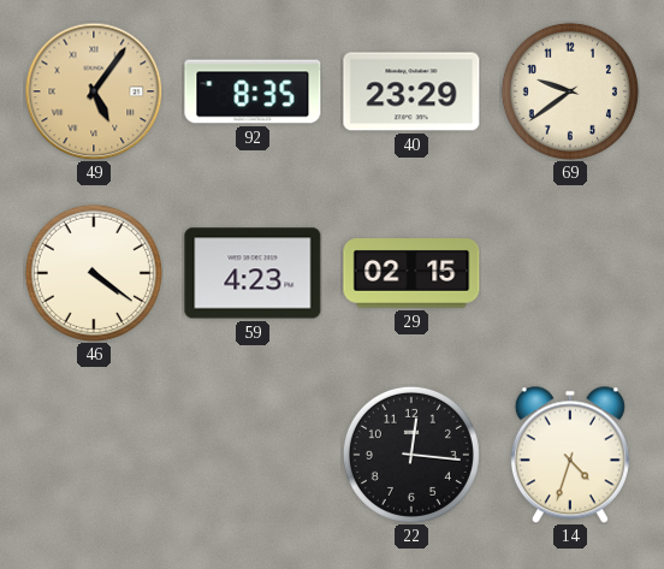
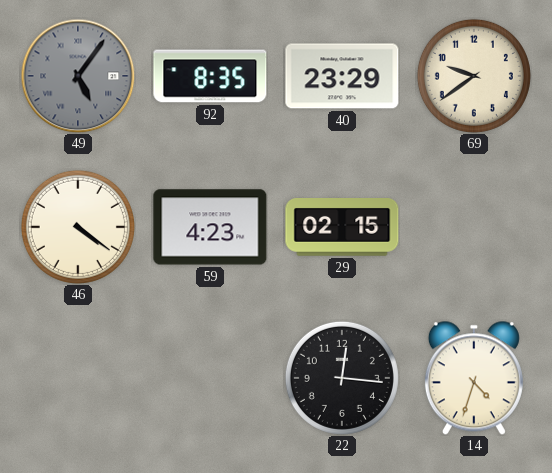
49 dial: champagne -> grey
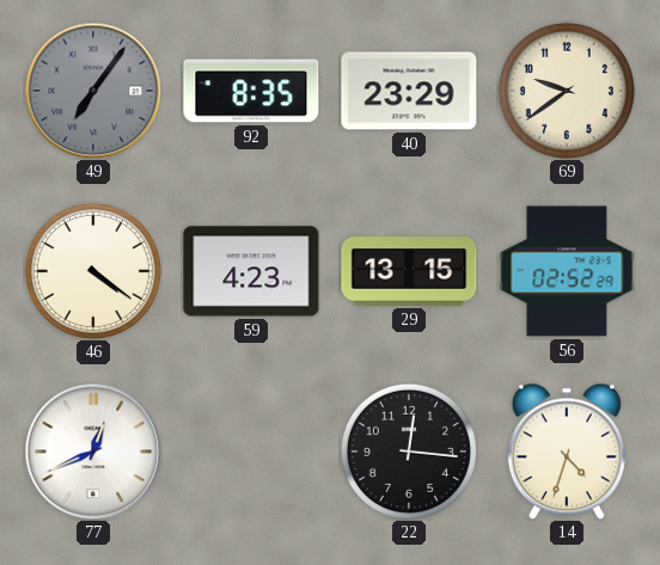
49: 5:06 -> 7:06
29: 02:15 -> 13:15
56: none -> 02:52
77: none -> 12:41
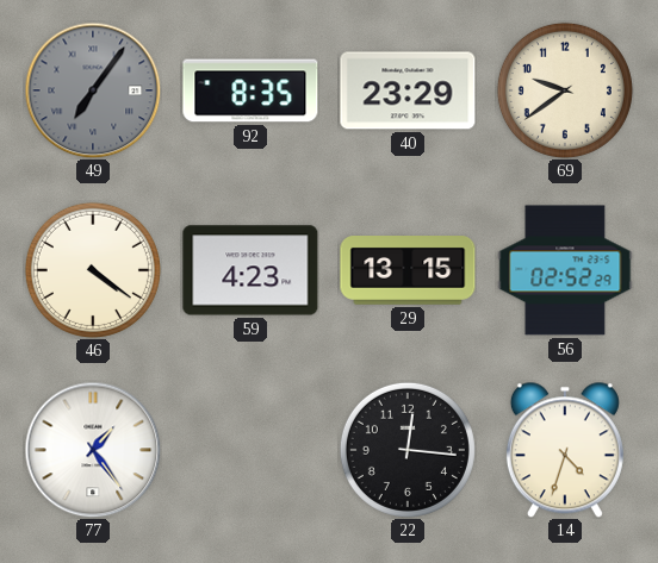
77: 12:41 -> 1:24
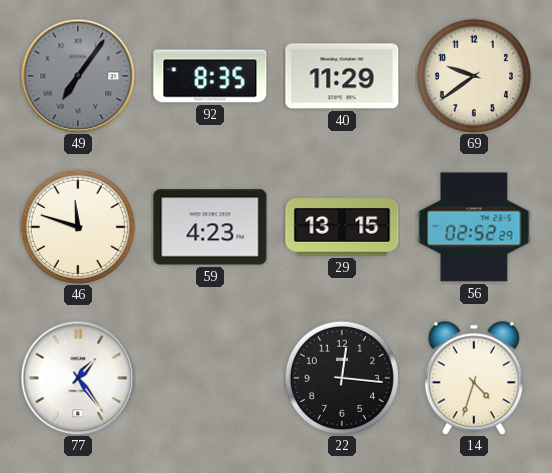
40: 23:29 -> 11:29
46: 4:21 -> 11:48
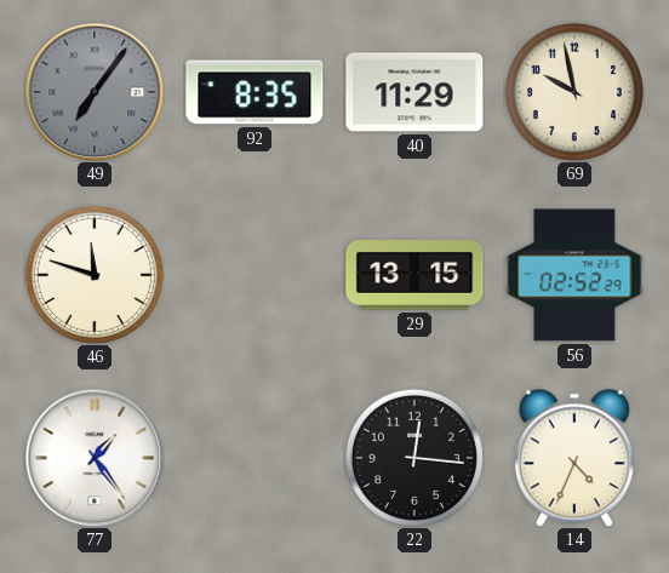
69: 9:39 -> 9:58
59: 4:23 -> none
14: 4:33 -> 4:34
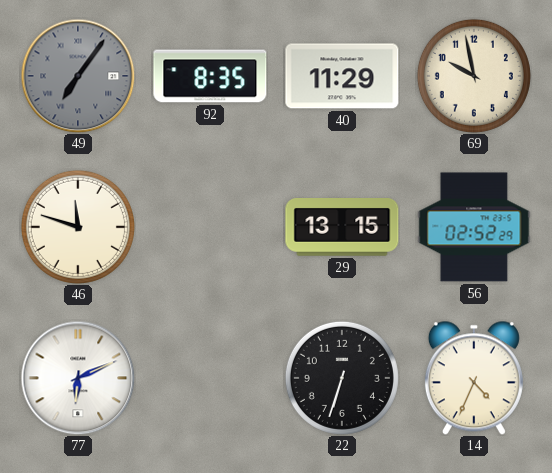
77: 1:24 -> 6:11
22: 12:16 -> 6:33
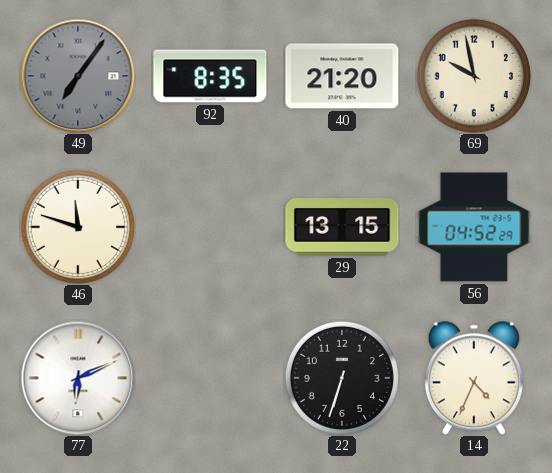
40: 11:29 -> 21:20
56: 02:52 -> 04:52
